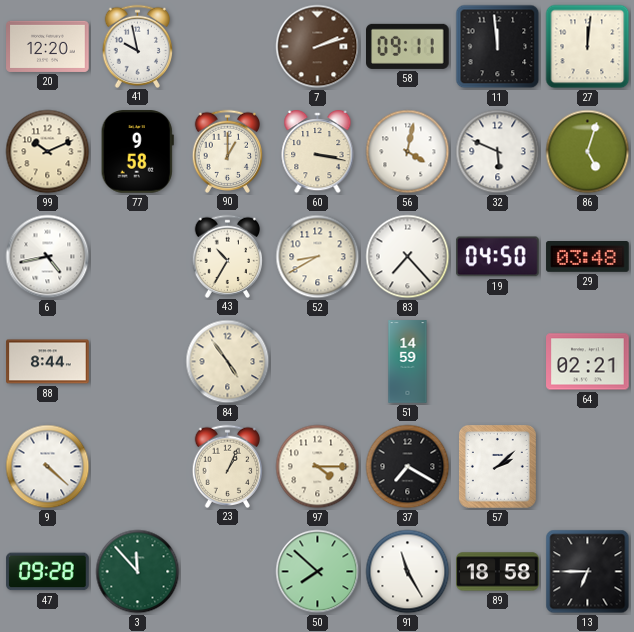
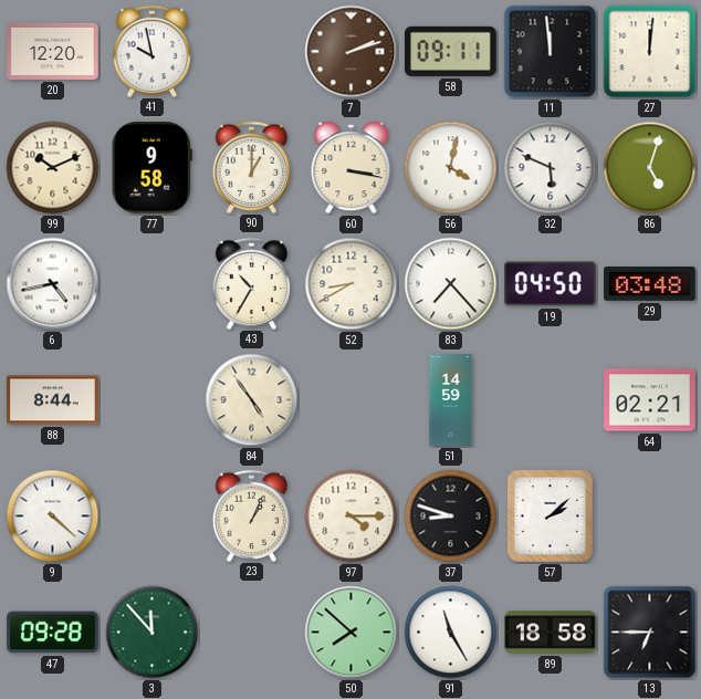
37: 7:20 -> 8:48
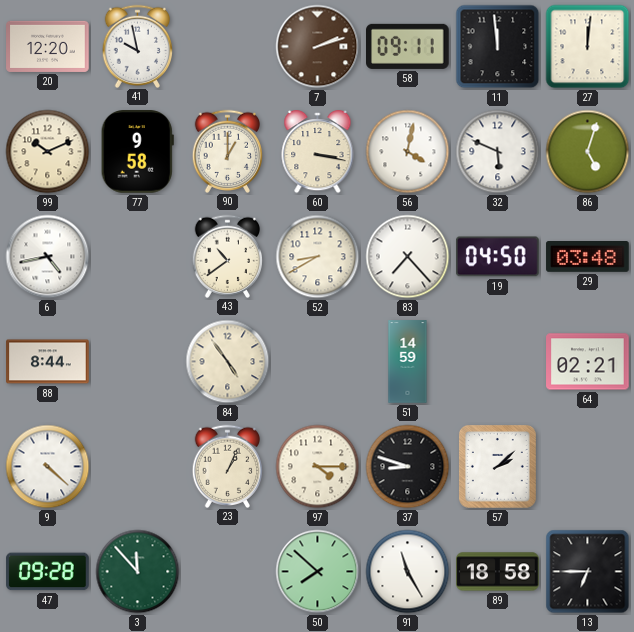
43: 10:35 -> 10:39
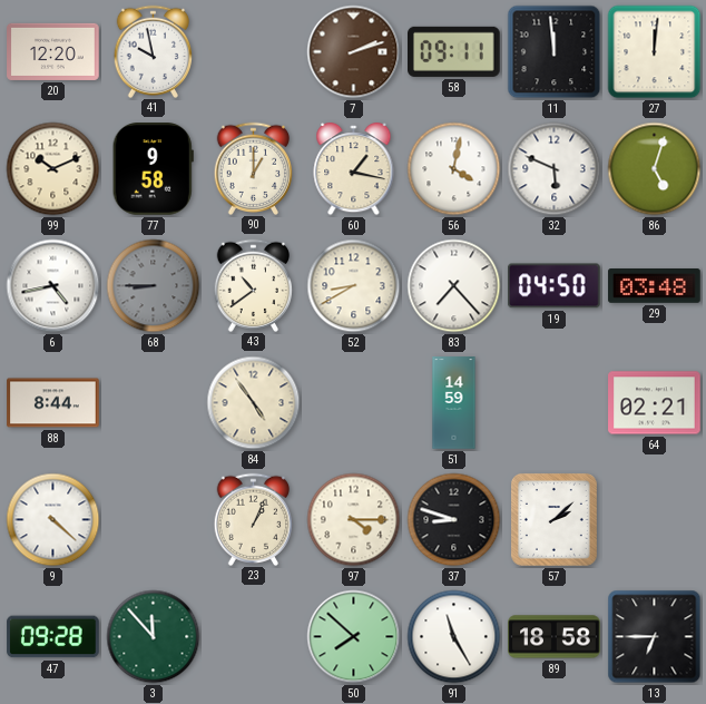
60: 3:17 -> 1:17
68: none -> 8:45
